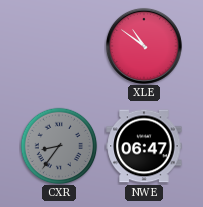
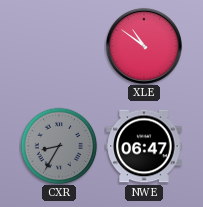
CXR: 8:36 -> 8:35
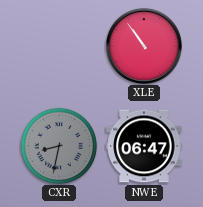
XLE: 10:51 -> 10:54
CXR: 8:35 -> 8:32
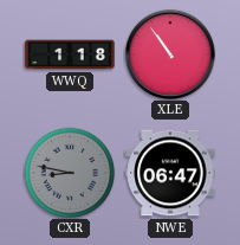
WWQ: none -> 1:18
CXR: 8:32 -> 8:47
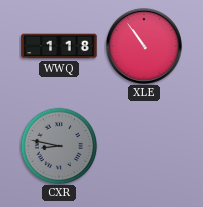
NWE: 06:47 -> none
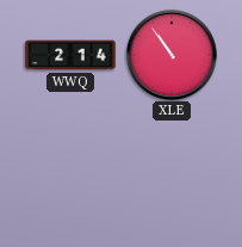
WWQ: 1:18 -> 2:14
CXR: 8:47 -> none
